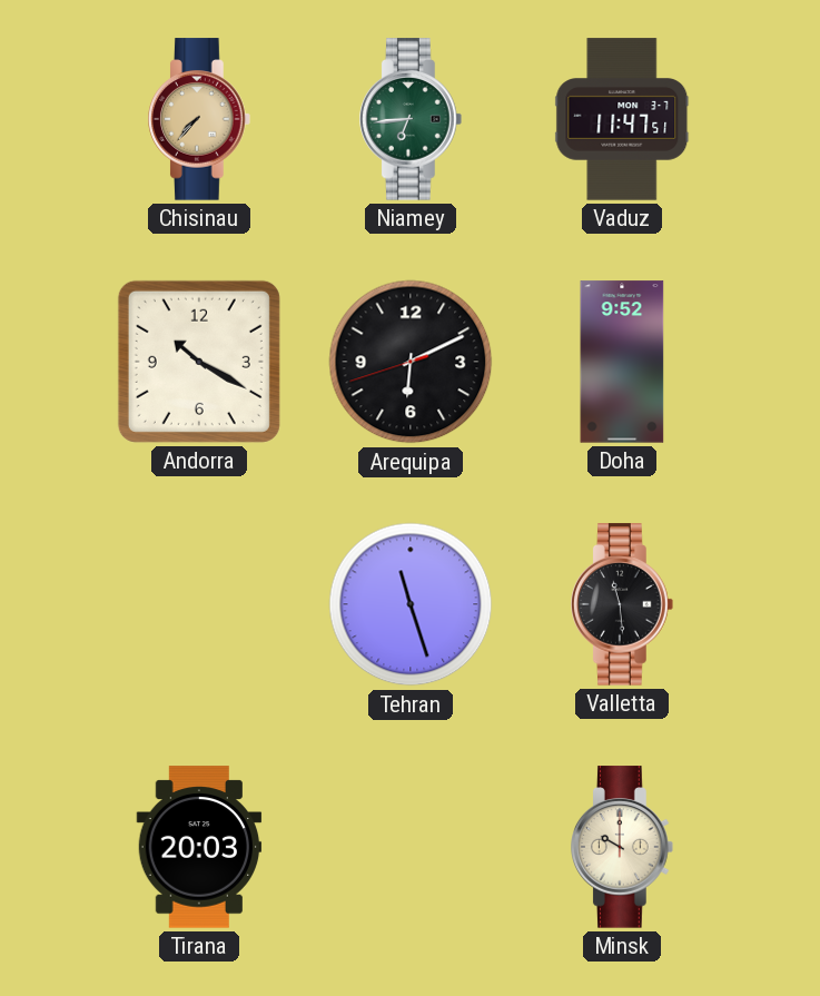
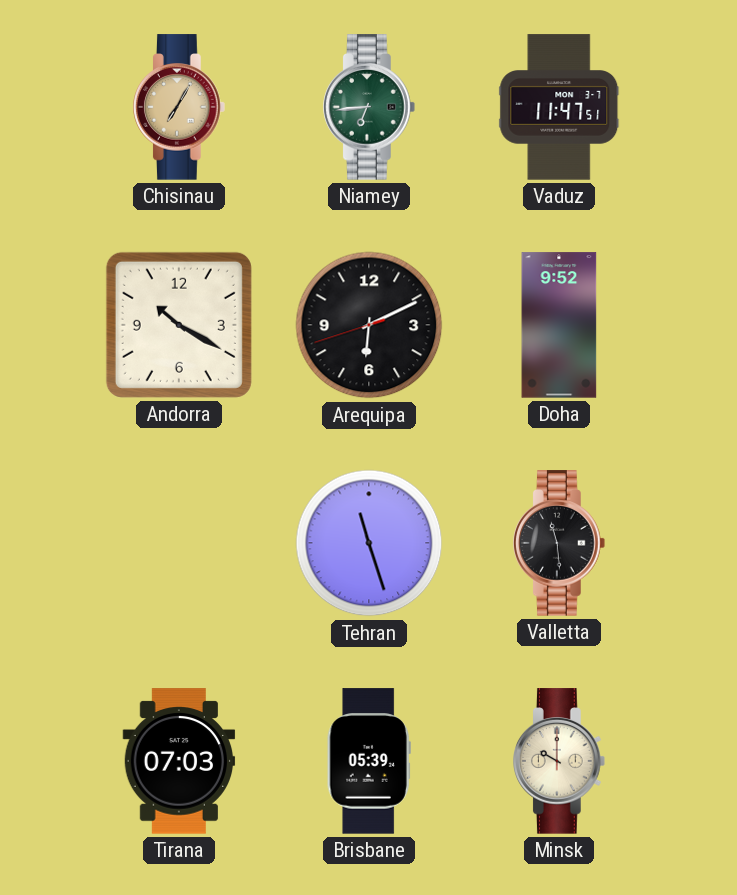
Chisinau: 7:37 -> 7:05
Tirana: 20:03 -> 07:03
Brisbane: none -> 05:39
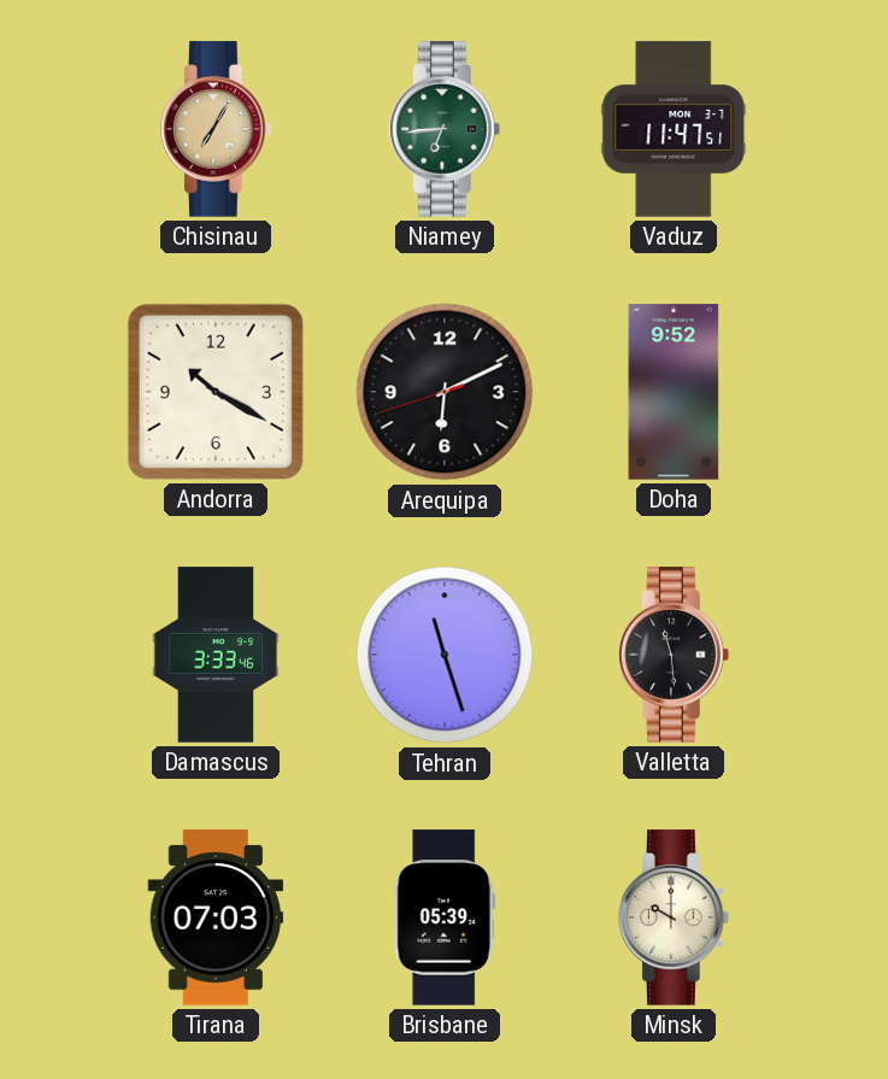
Damascus: none -> 3:33
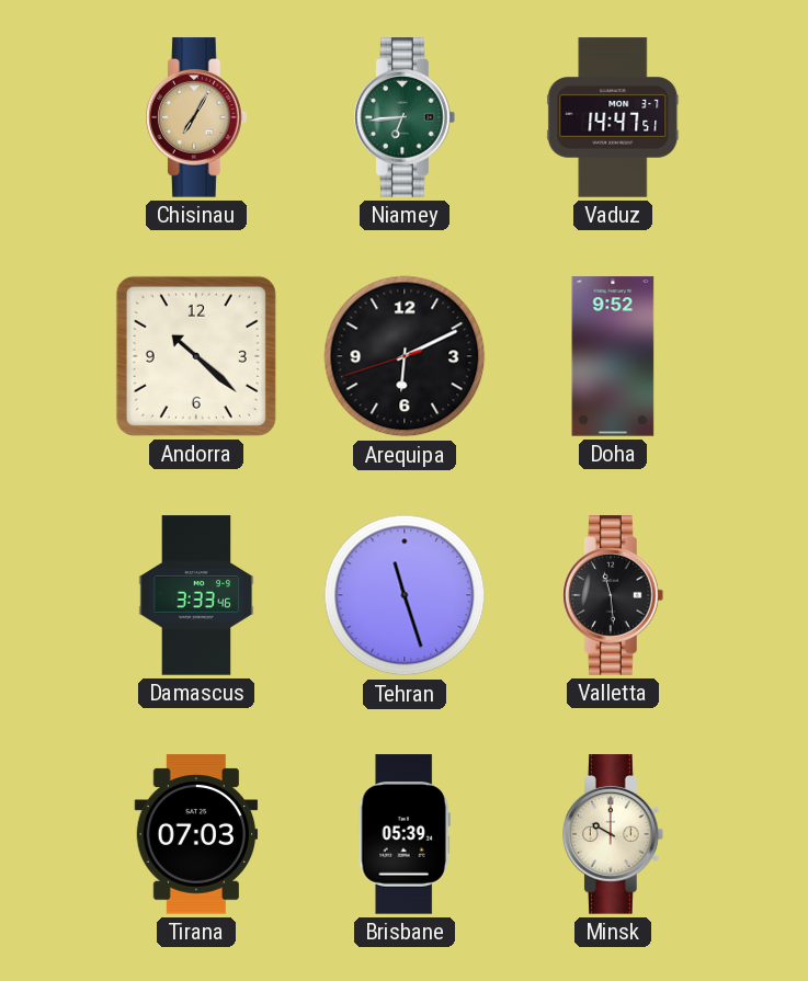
Vaduz: 11:47 -> 14:47
Andorra: 10:20 -> 10:22
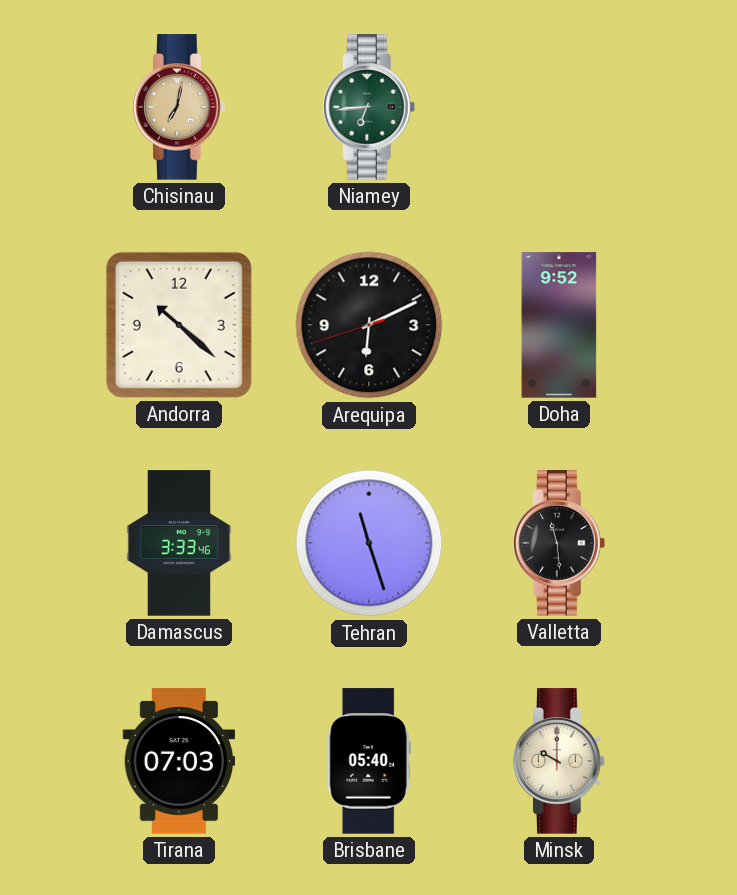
Chisinau: 7:05 -> 7:02
Vaduz: 14:47 -> none
Brisbane: 05:39 -> 05:40
